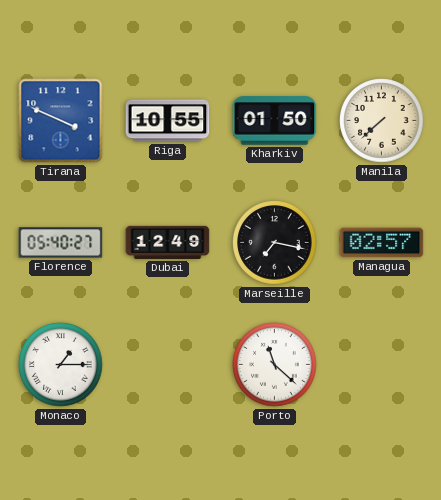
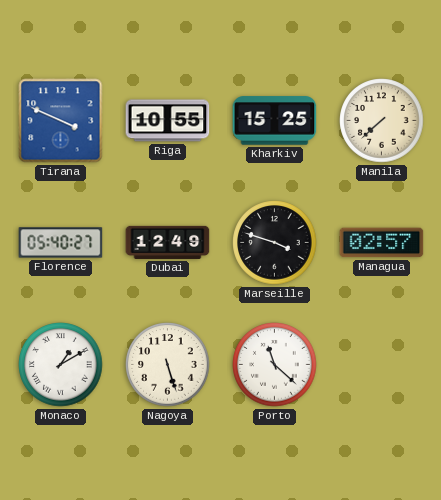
Kharkiv: 01:50 -> 15:25
Marseille: 7:17 -> 3:48
Monaco: 1:15 -> 1:10
Nagoya: none -> 5:27
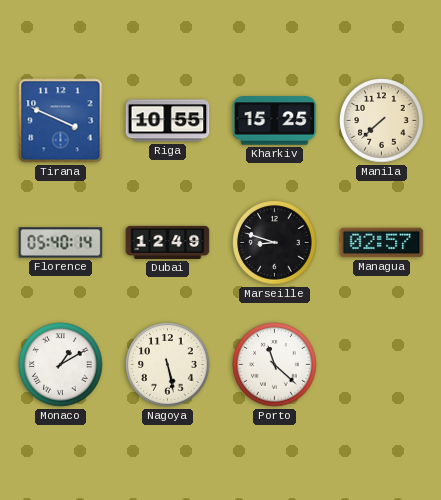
Florence: 05:40:27 -> 05:40:14
Marseille: 3:48 -> 8:48
Nagoya: 5:27 -> 5:28
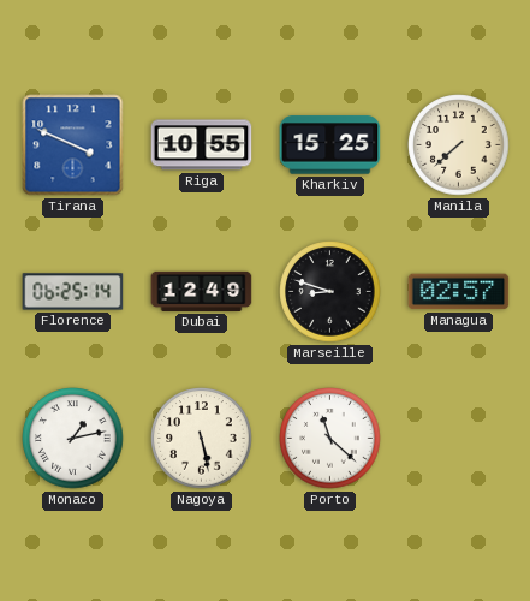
Florence: 05:40 -> 06:25
Monaco: 1:10 -> 1:13
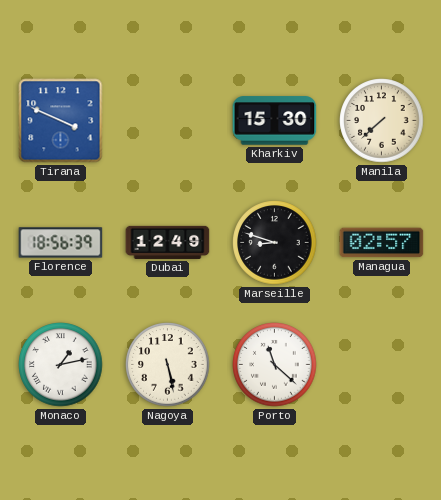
Riga: 10:55 -> none
Kharkiv: 15:25 -> 15:30
Florence: 06:25 -> 18:56
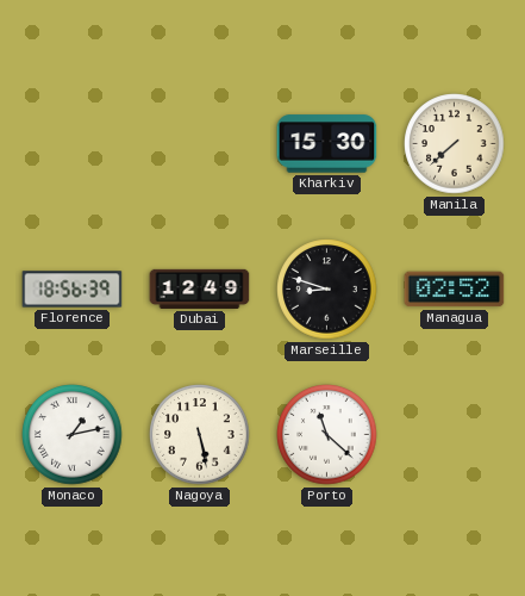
Tirana: 3:49 -> none
Managua: 02:57 -> 02:52
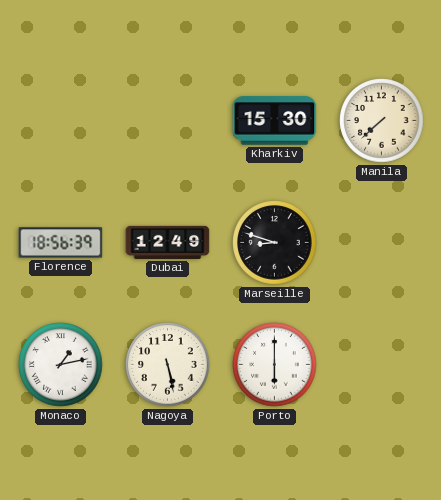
Managua: 02:52 -> none
Porto: 11:22 -> 6:00
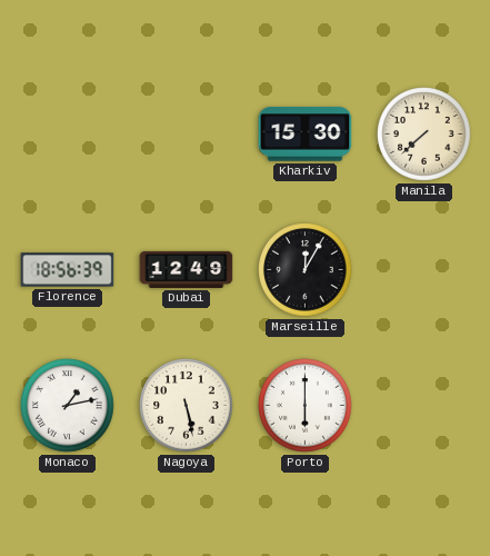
Marseille: 8:48 -> 12:05
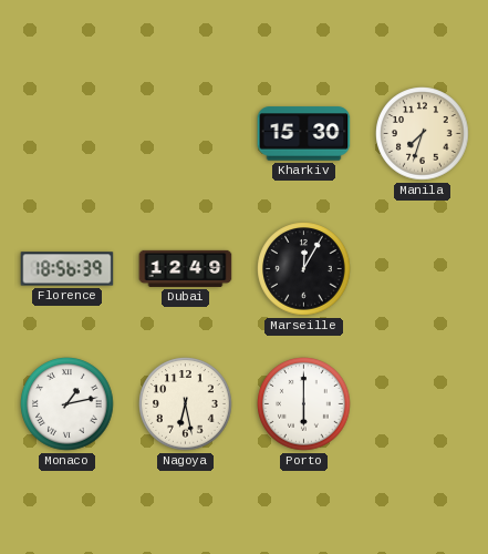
Manila: 7:38 -> 7:33
Nagoya: 5:28 -> 6:28
